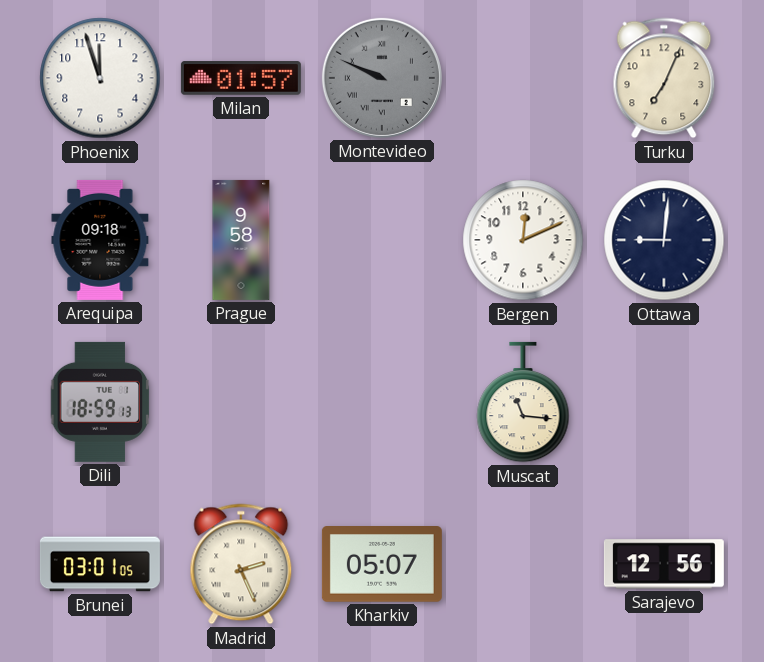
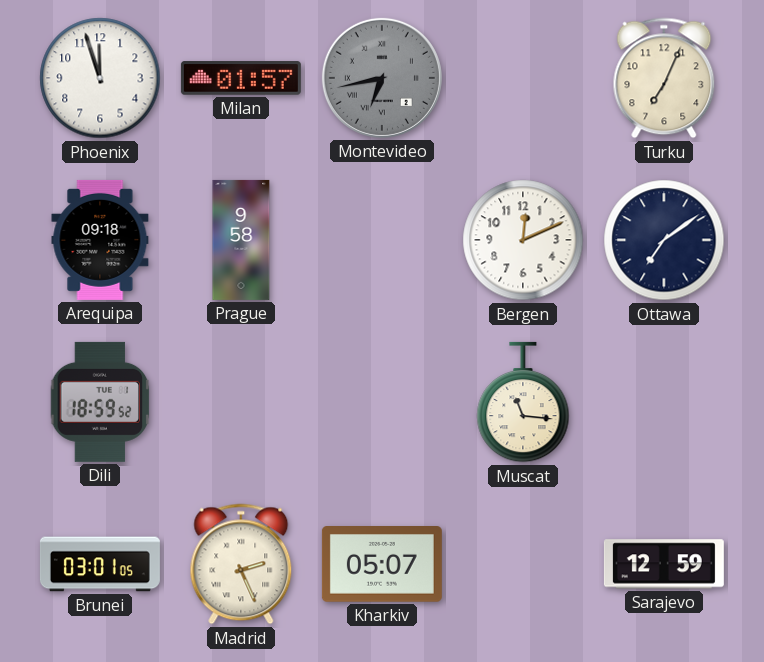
Montevideo: 9:49 -> 6:43
Ottawa: 9:01 -> 7:09
Dili: 18:59:13 -> 18:59:52
Sarajevo: 12:56 -> 12:59
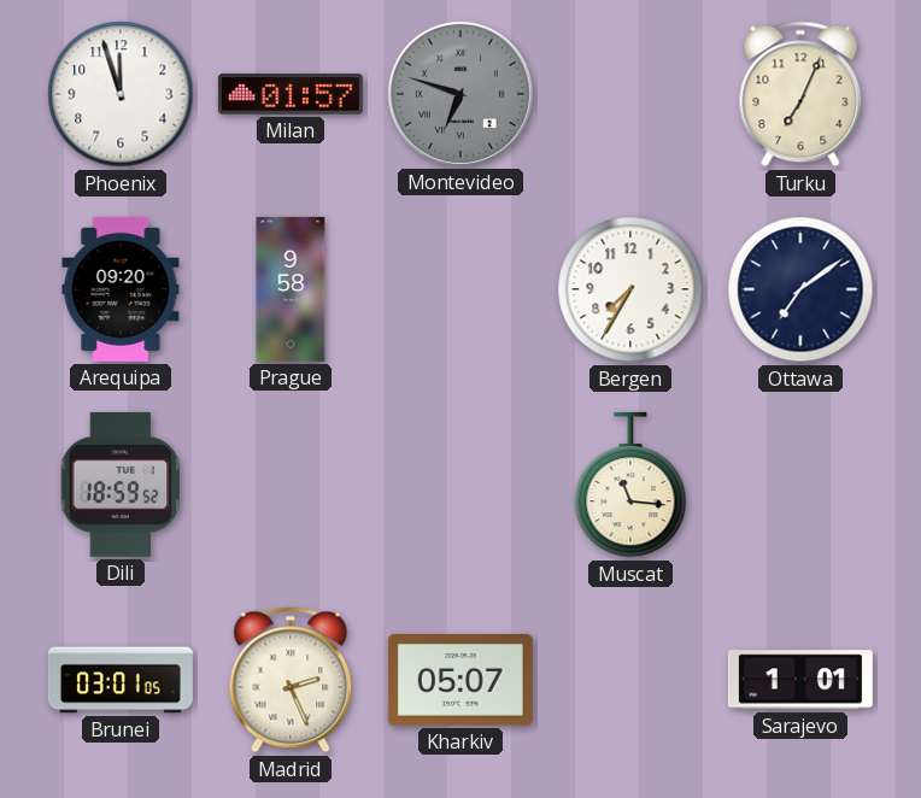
Montevideo: 6:43 -> 6:48
Arequipa: 09:18 -> 09:20
Bergen: 12:11 -> 7:35
Sarajevo: 12:59 -> 1:01
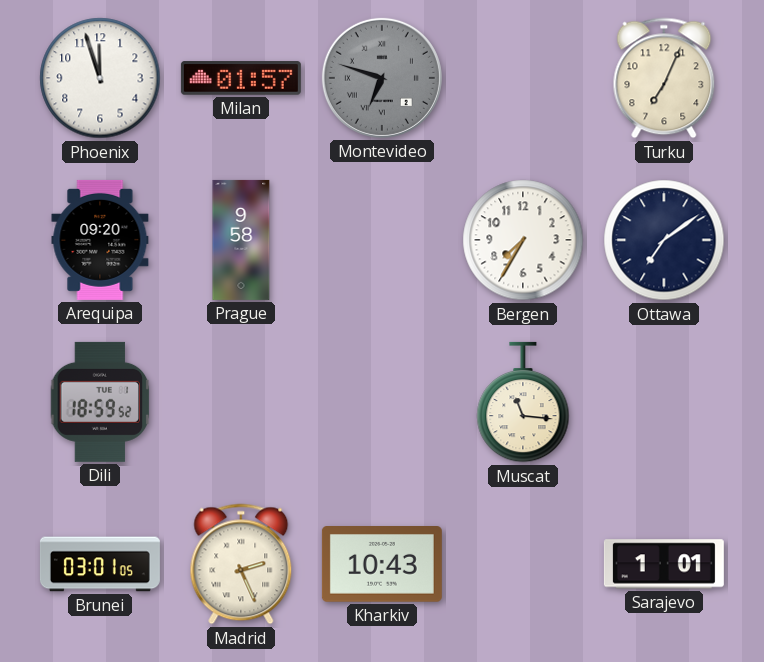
Kharkiv: 05:07 -> 10:43
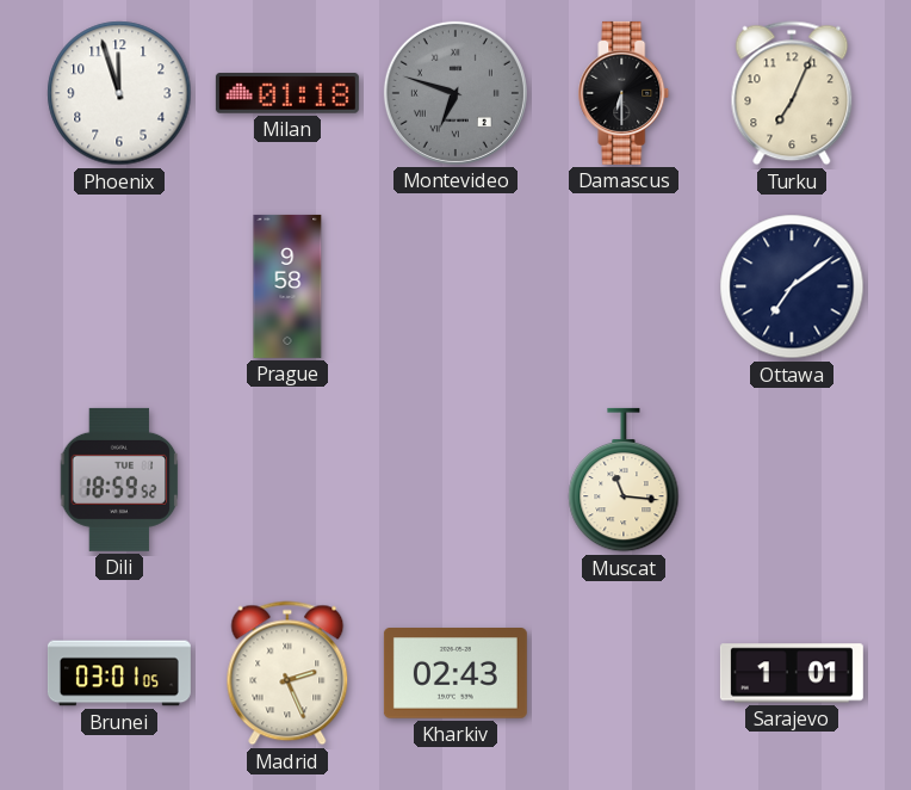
Milan: 01:57 -> 01:18
Damascus: none -> 6:30
Arequipa: 09:20 -> none
Bergen: 7:35 -> none
Kharkiv: 10:43 -> 02:43
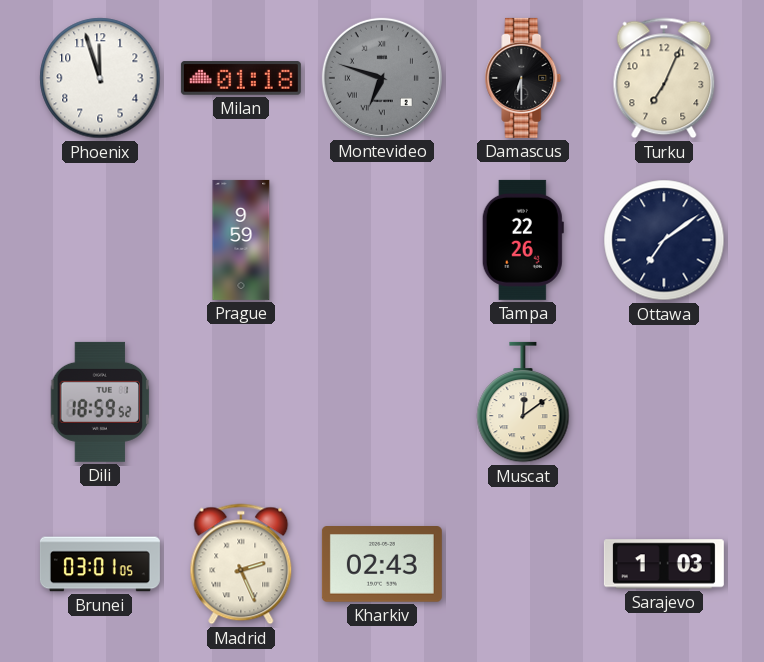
Prague: 9:58 -> 9:59
Tampa: none -> 22:26
Muscat: 11:16 -> 12:09
Sarajevo: 1:01 -> 1:03
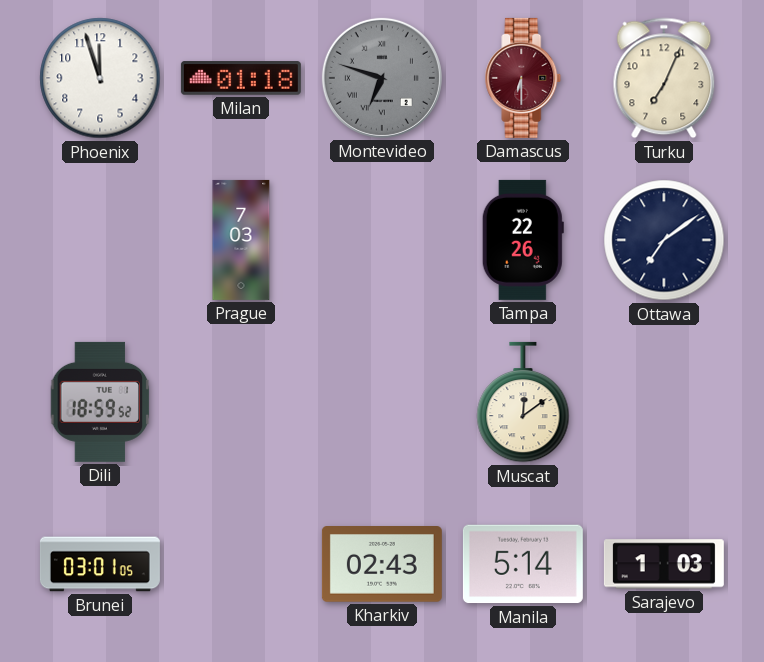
Damascus dial: black -> burgundy
Prague: 9:59 -> 7:03
Madrid: 2:26 -> none
Manila: none -> 5:14
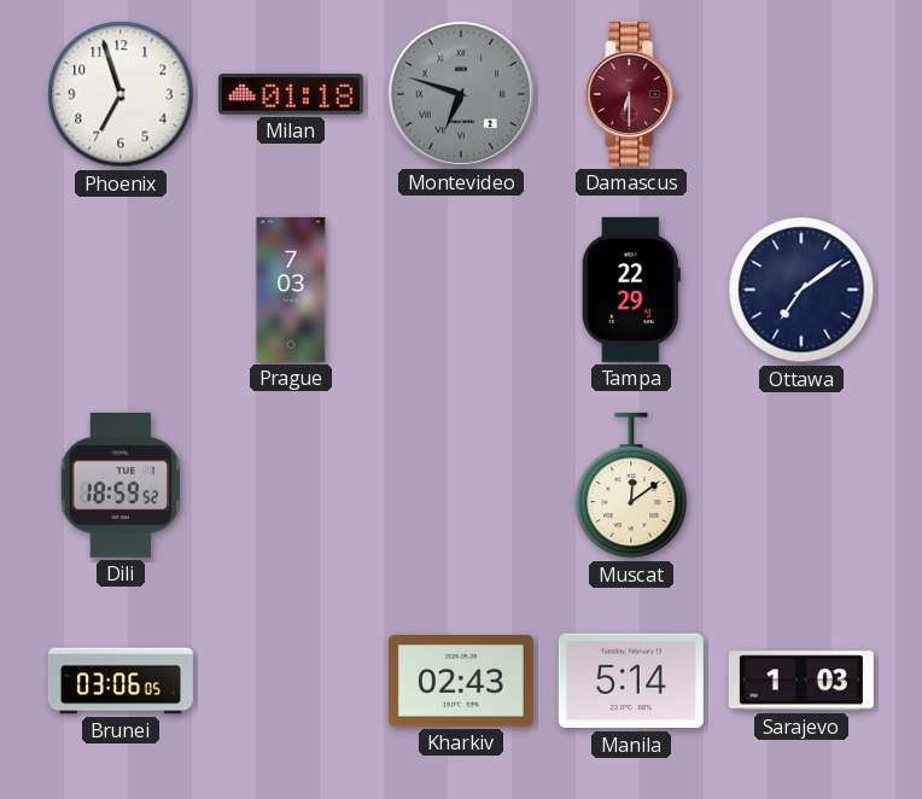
Phoenix: 11:57 -> 6:57
Turku: 7:04 -> none
Tampa: 22:26 -> 22:29
Brunei: 03:01 -> 03:06
